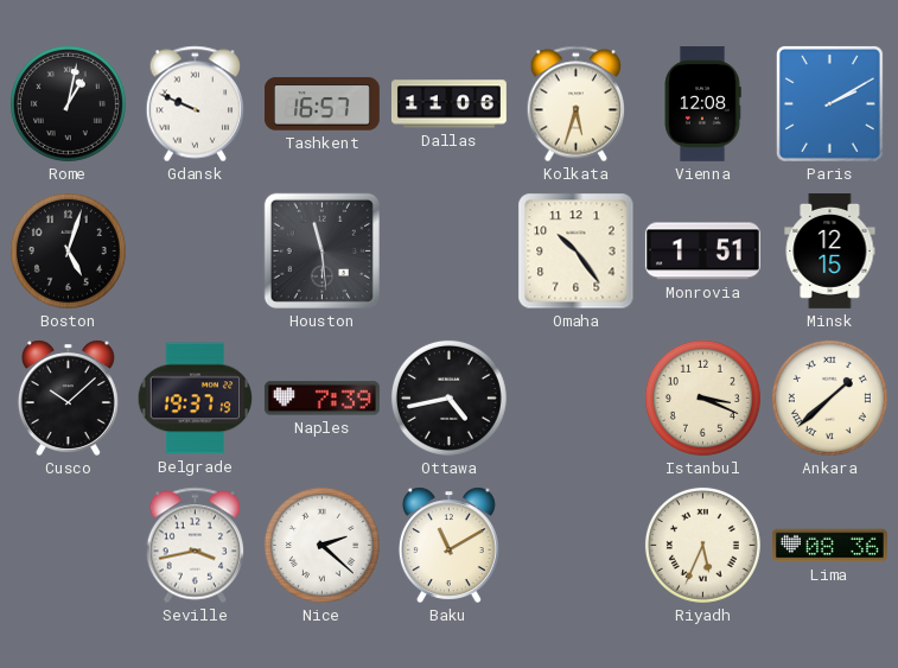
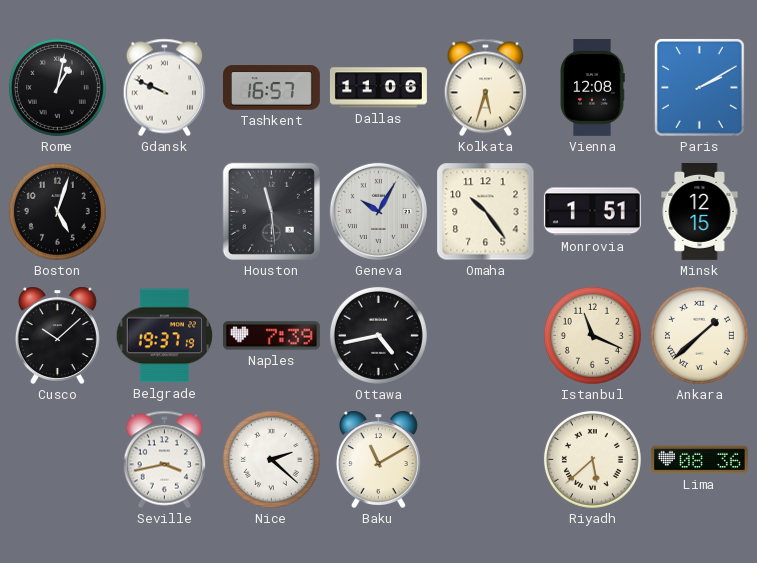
Geneva: none -> 10:05
Istanbul: 3:19 -> 11:19
Riyadh: 5:34 -> 5:38
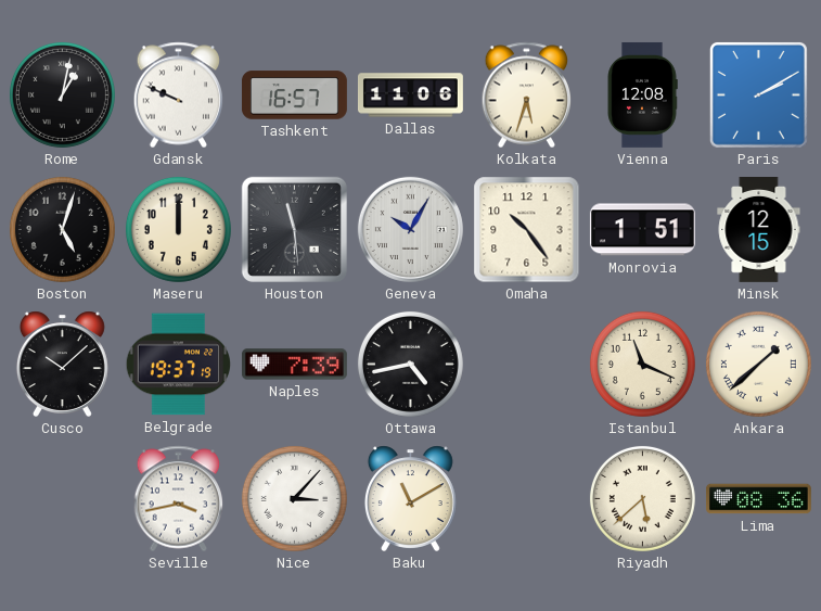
Maseru: none -> 12:00
Nice: 2:22 -> 3:07
